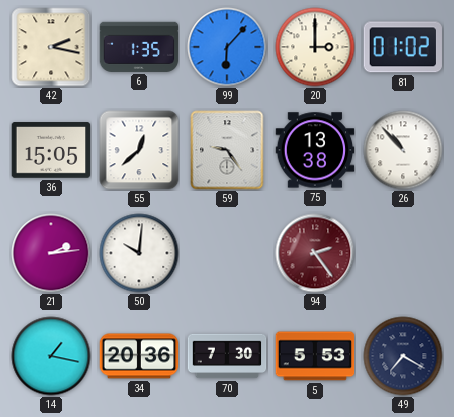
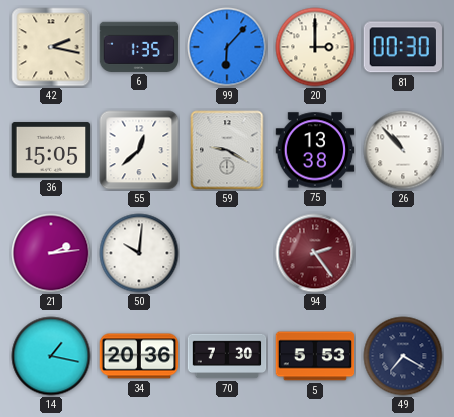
81: 01:02 -> 00:30
59: 9:24 -> 9:20
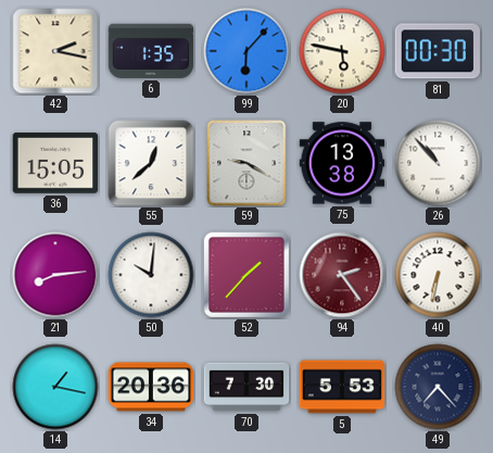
20: 3:00 -> 5:47
21: 2:14 -> 8:14
52: none -> 1:37
40: none -> 6:32
49: 7:20 -> 7:23
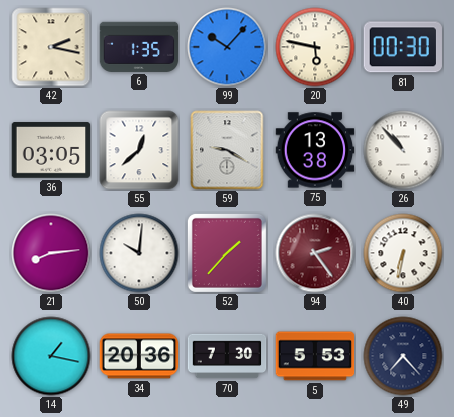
99: 6:07 -> 10:07
36: 15:05 -> 03:05
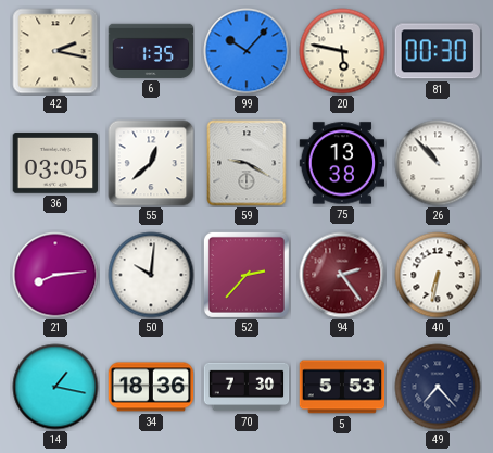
52: 1:37 -> 2:37
34: 20:36 -> 18:36
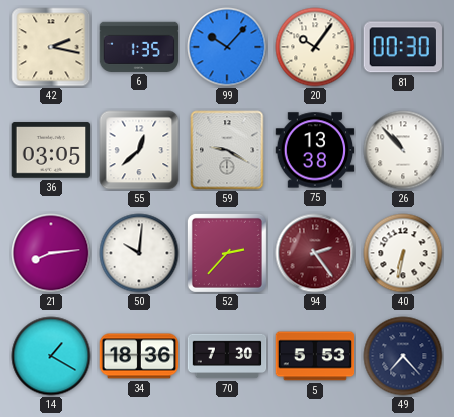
20: 5:47 -> 10:06
14: 1:17 -> 1:20
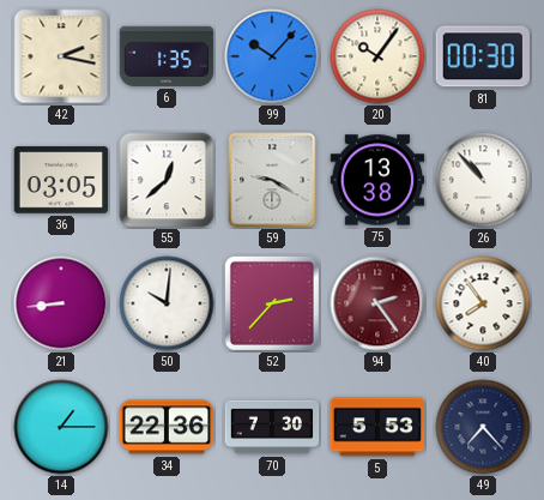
21: 8:14 -> 8:44
40: 6:32 -> 7:54
14: 1:20 -> 1:15
34: 18:36 -> 22:36
